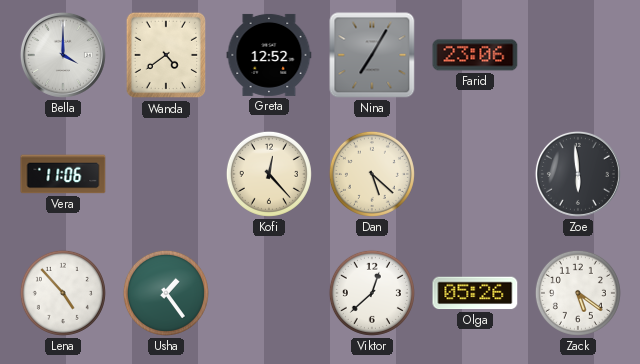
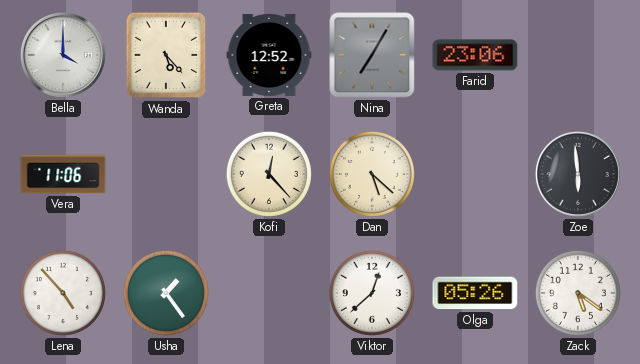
Wanda: 4:39 -> 5:23
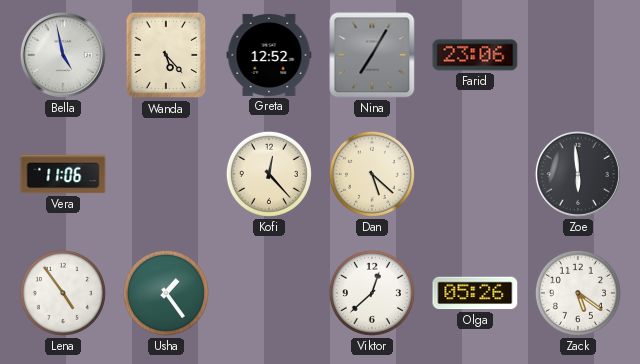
Bella: 4:00 -> 4:58
Lena: 4:53 -> 4:54
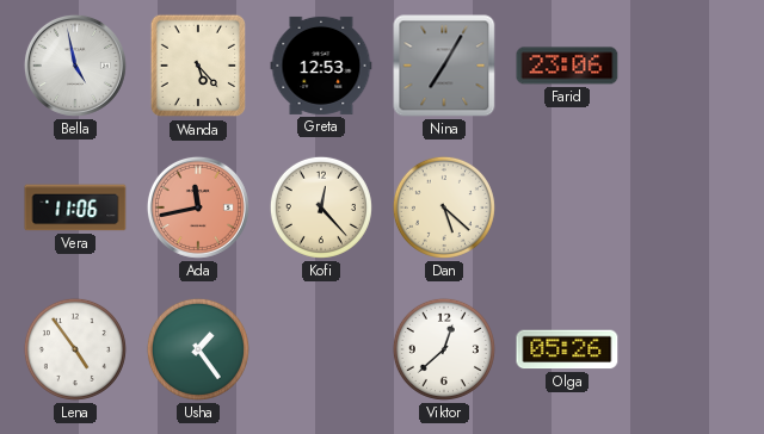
Greta: 12:52 -> 12:53
Ada: none -> 11:43
Zoe: 5:59 -> none
Zack: 5:21 -> none
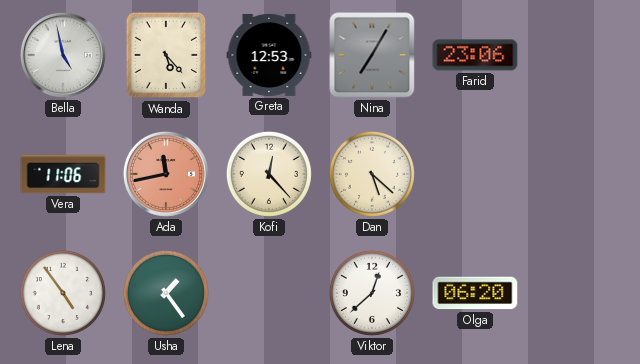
Olga: 05:26 -> 06:20
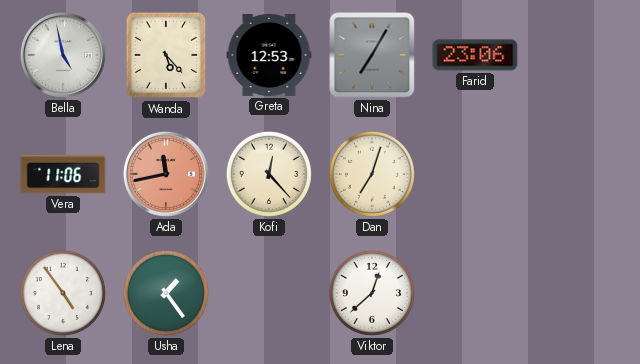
Dan: 5:22 -> 7:03
Olga: 06:20 -> none
